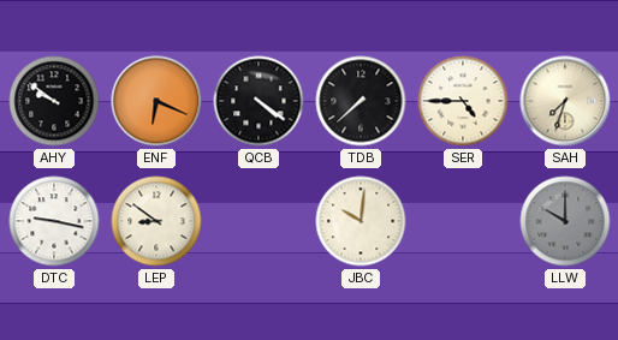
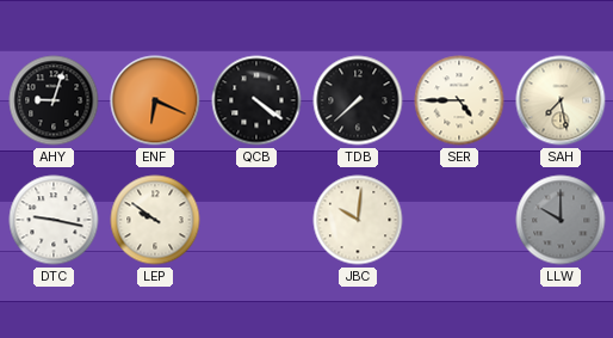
AHY: 9:51 -> 9:03
SAH: 7:33 -> 7:28
LEP: 8:51 -> 9:51
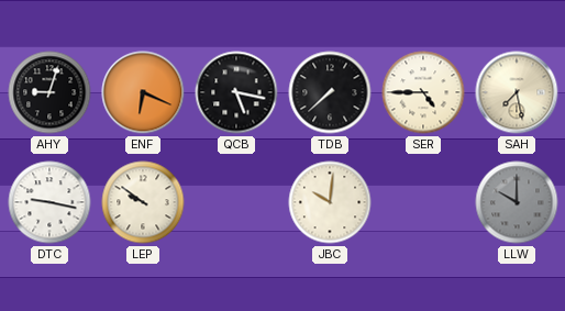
QCB: 4:21 -> 5:17
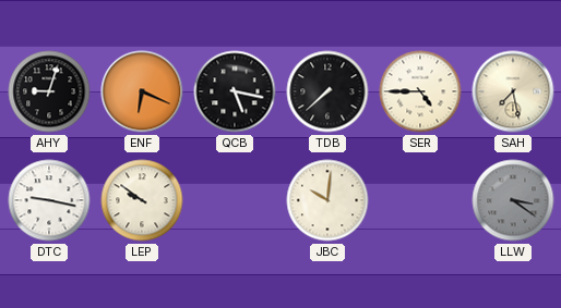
LLW: 10:00 -> 3:21
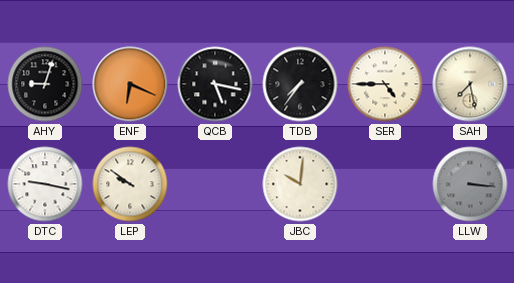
TDB: 7:38 -> 7:36
LLW: 3:21 -> 3:16
